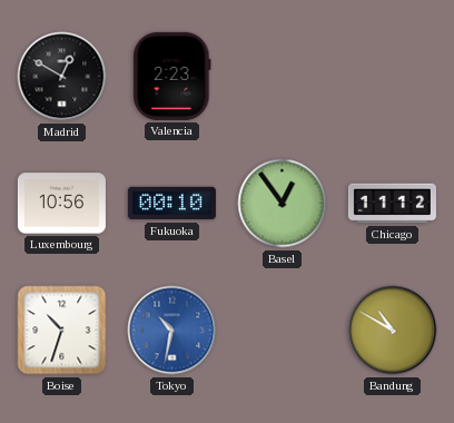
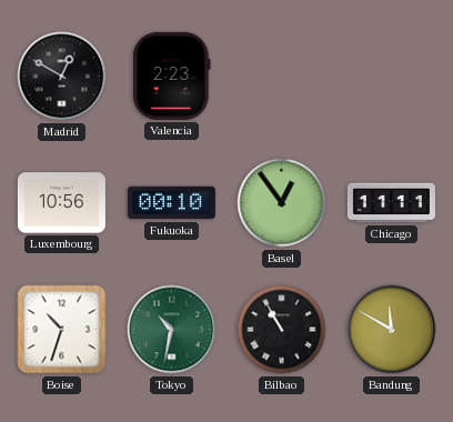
Chicago: 11:12 -> 11:11
Tokyo dial: blue -> green
Bilbao: none -> 10:55
Bandung: 10:50 -> 11:50
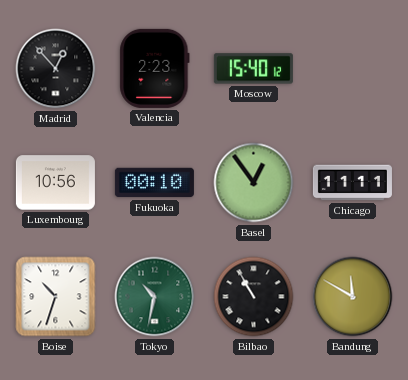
Madrid: 12:50 -> 12:53
Moscow: none -> 15:40
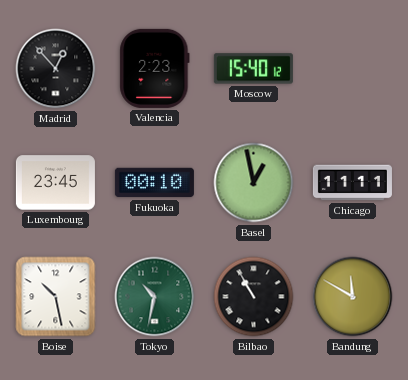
Luxembourg: 10:56 -> 23:45
Basel: 12:54 -> 12:58
Boise: 10:33 -> 10:28
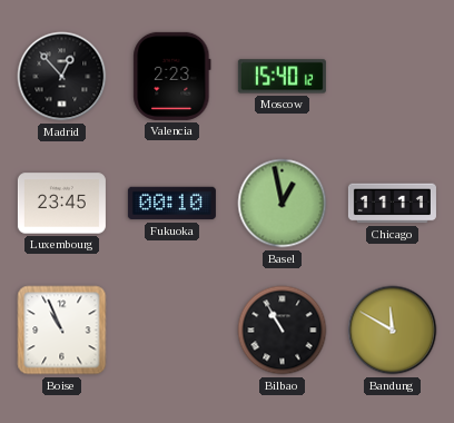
Boise: 10:28 -> 10:56
Tokyo: 10:32 -> none
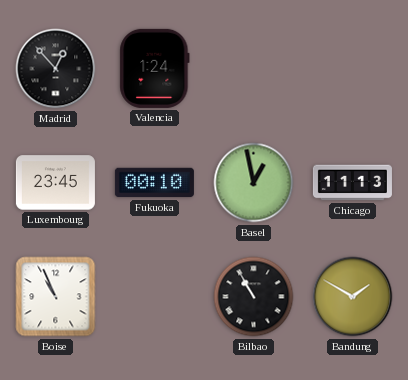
Valencia: 2:23 -> 1:24
Moscow: 15:40 -> none
Chicago: 11:11 -> 11:13
Bandung: 11:50 -> 1:50
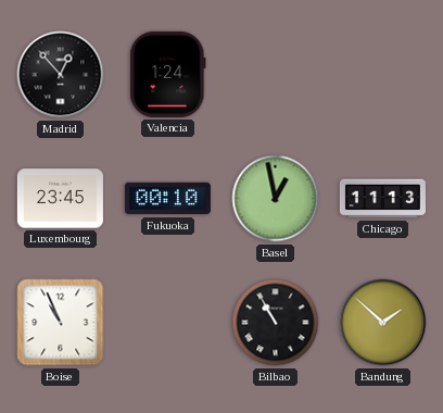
Bandung: 1:50 -> 1:52
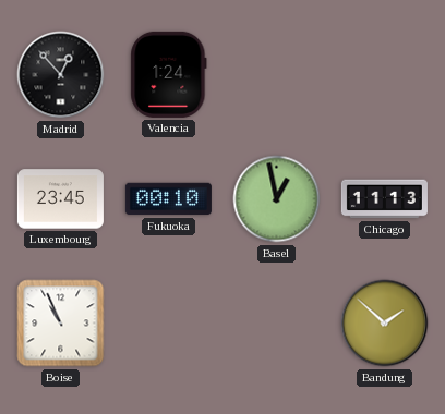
Bilbao: 10:55 -> none
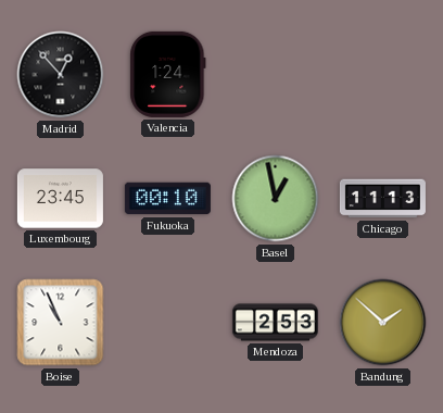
Mendoza: none -> 2:53
